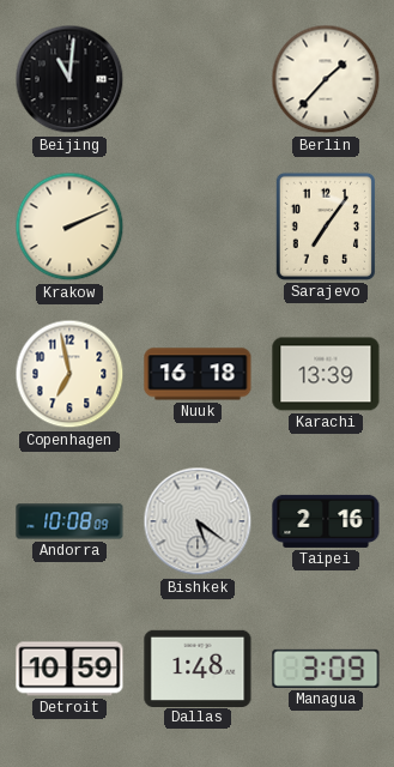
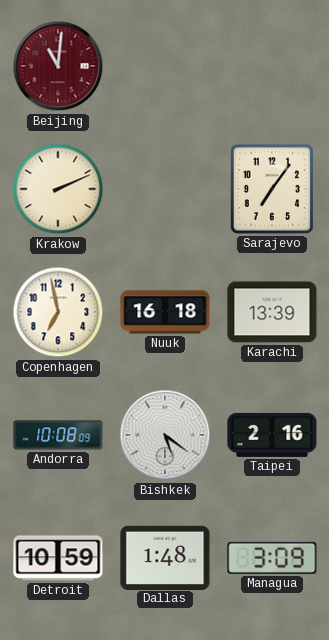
Beijing dial: black -> burgundy
Berlin: 1:37 -> none
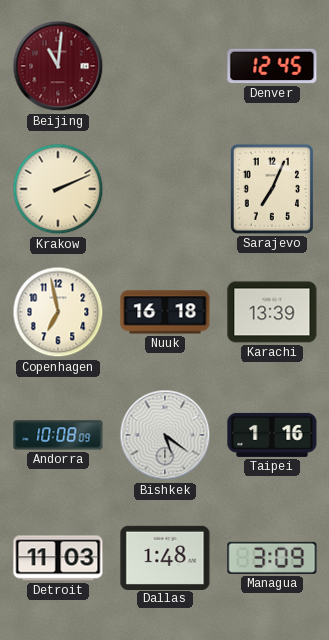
Denver: none -> 12:45
Sarajevo: 7:06 -> 7:04
Taipei: 2:16 -> 1:16
Detroit: 10:59 -> 11:03
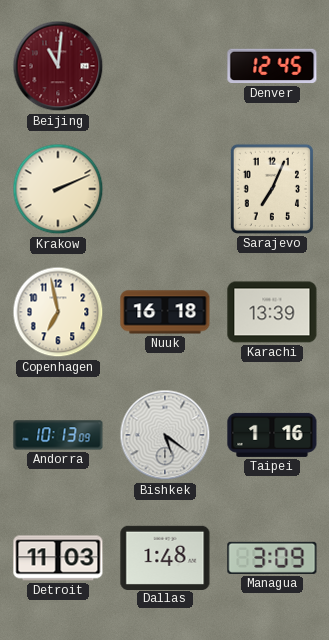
Andorra: 10:08 -> 10:13
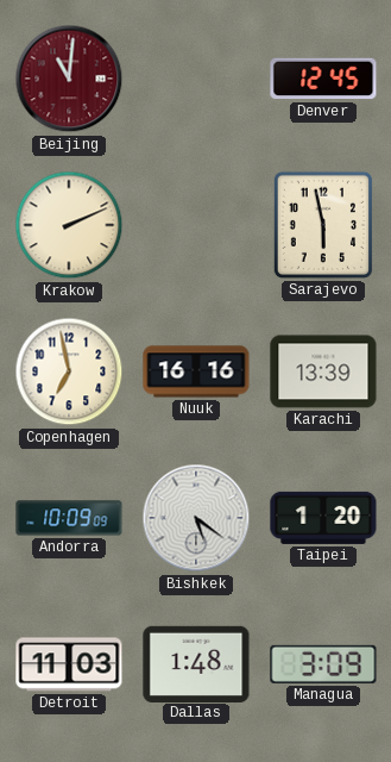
Sarajevo: 7:04 -> 5:58
Nuuk: 16:18 -> 16:16
Andorra: 10:13 -> 10:09
Taipei: 1:16 -> 1:20
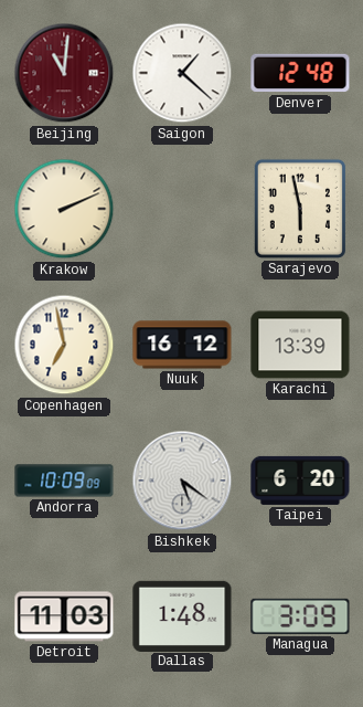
Saigon: none -> 1:22
Denver: 12:45 -> 12:48
Nuuk: 16:16 -> 16:12
Taipei: 1:20 -> 6:20
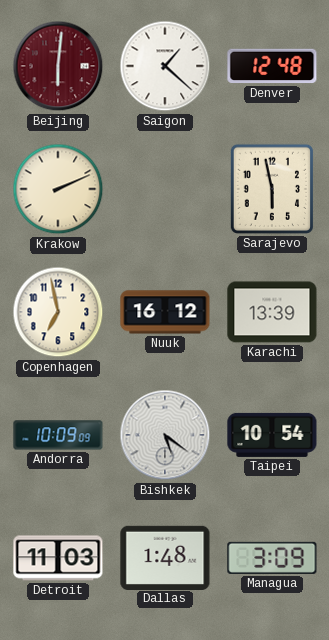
Beijing: 11:01 -> 6:01
Taipei: 6:20 -> 10:54
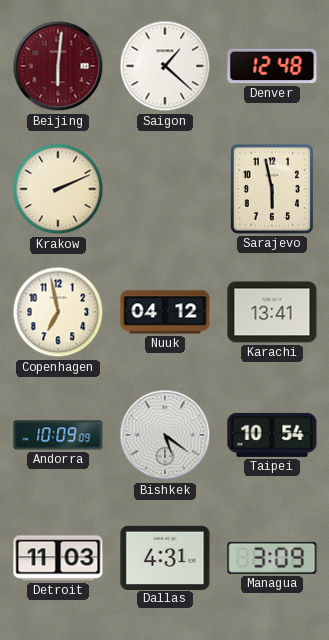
Nuuk: 16:12 -> 04:12
Karachi: 13:39 -> 13:41
Dallas: 1:48 -> 4:31
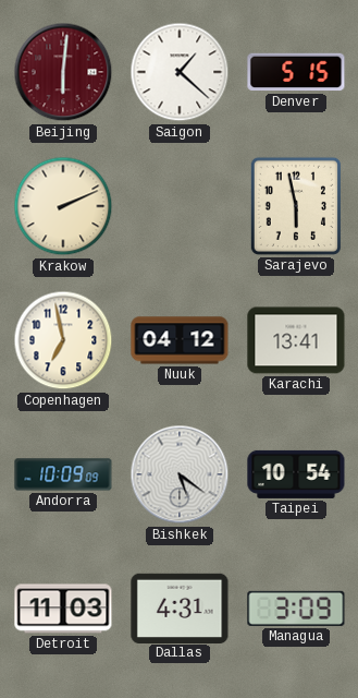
Denver: 12:48 -> 5:15
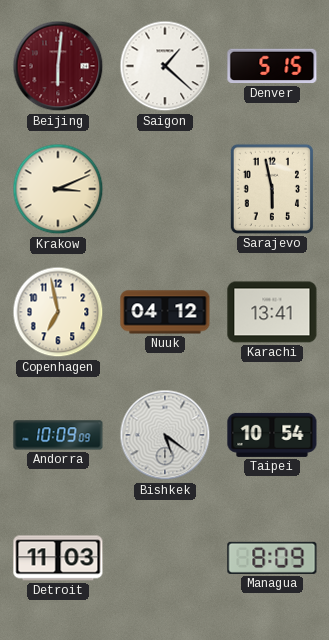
Krakow: 2:11 -> 3:11
Dallas: 4:31 -> none
Managua: 3:09 -> 8:09
